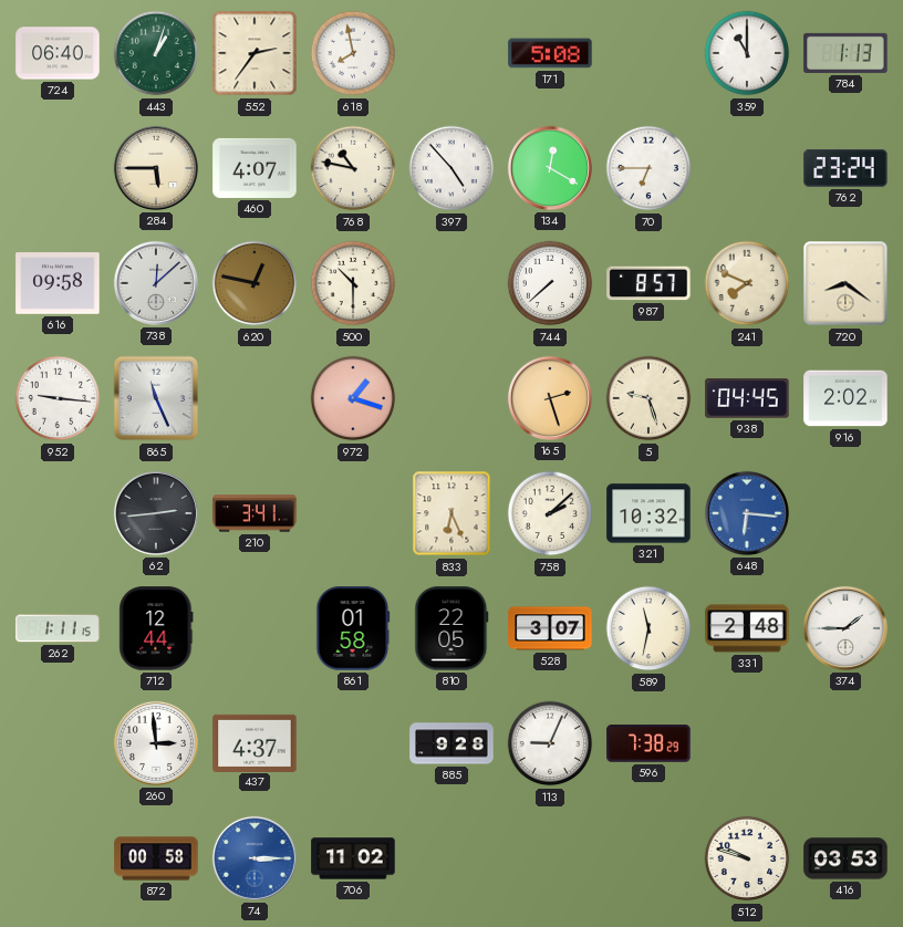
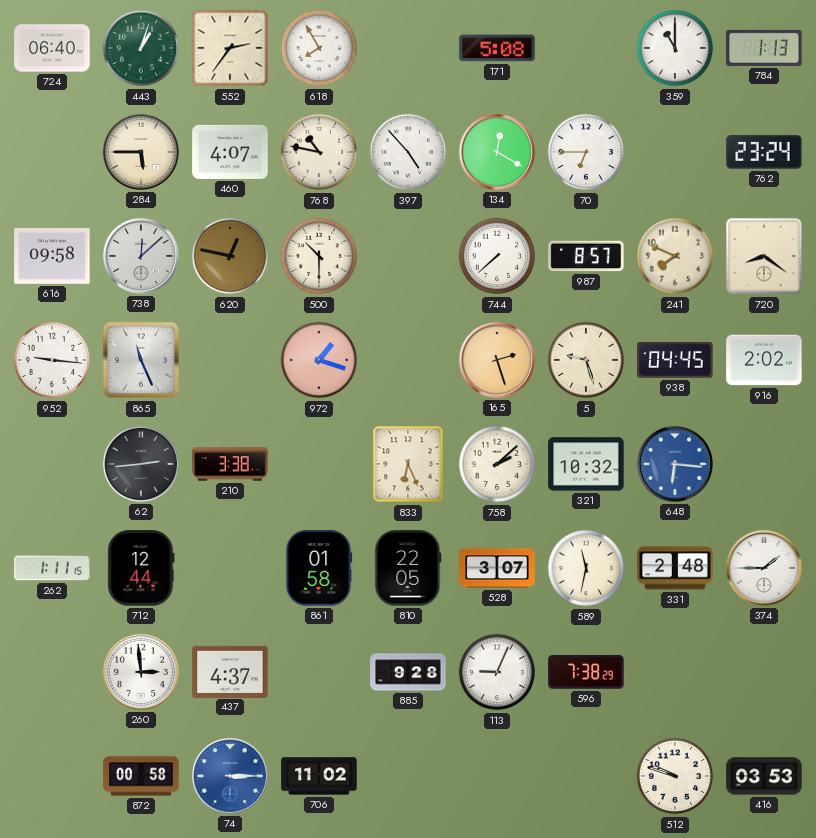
618: 7:58 -> 7:55
210: 3:41 -> 3:38
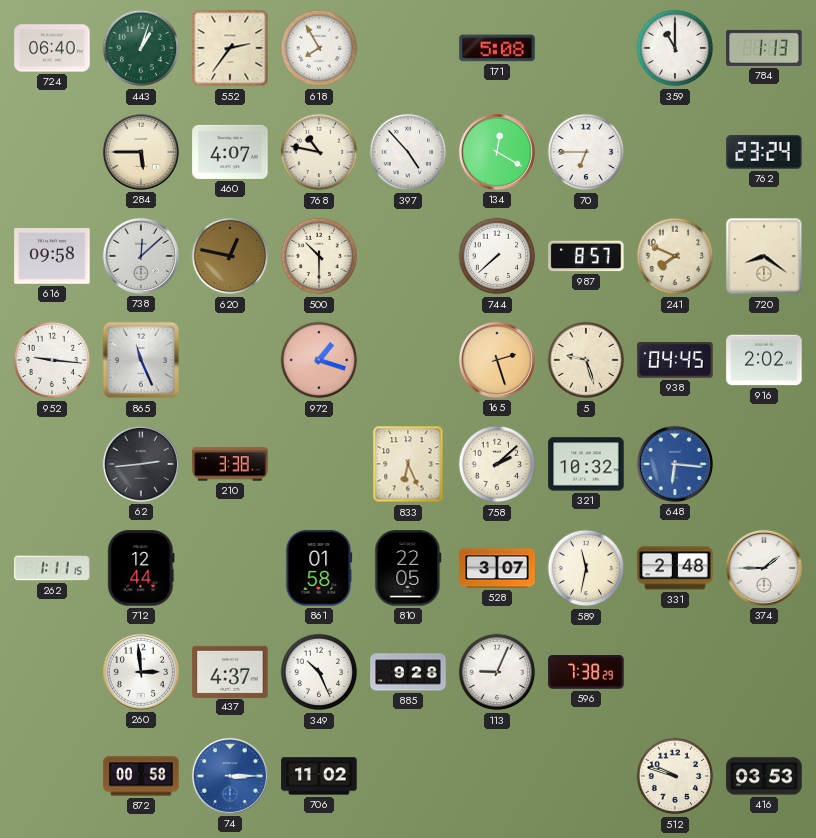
349: none -> 10:26
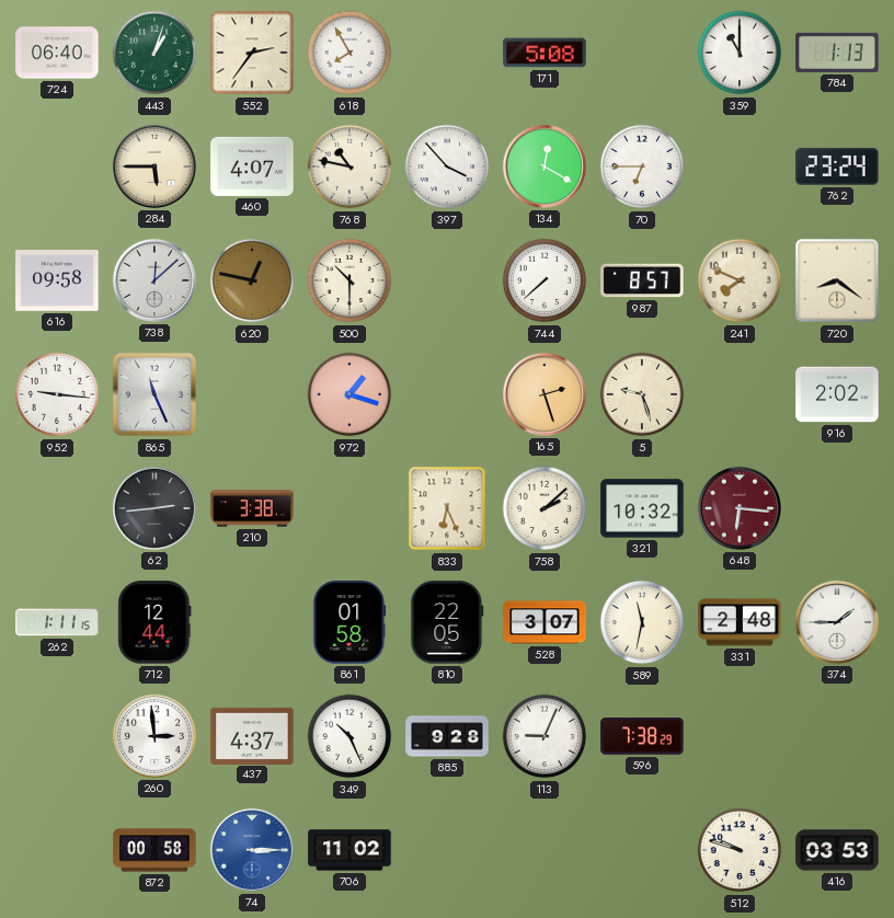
397: 4:53 -> 3:53
938: 04:45 -> none
648 dial: blue -> burgundy
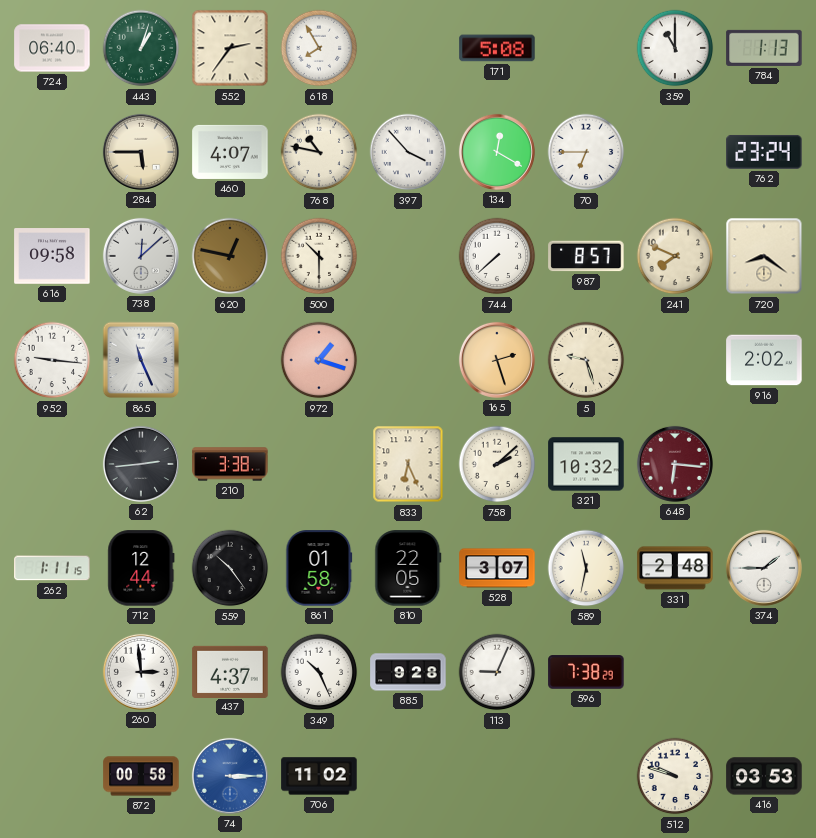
559: none -> 10:24
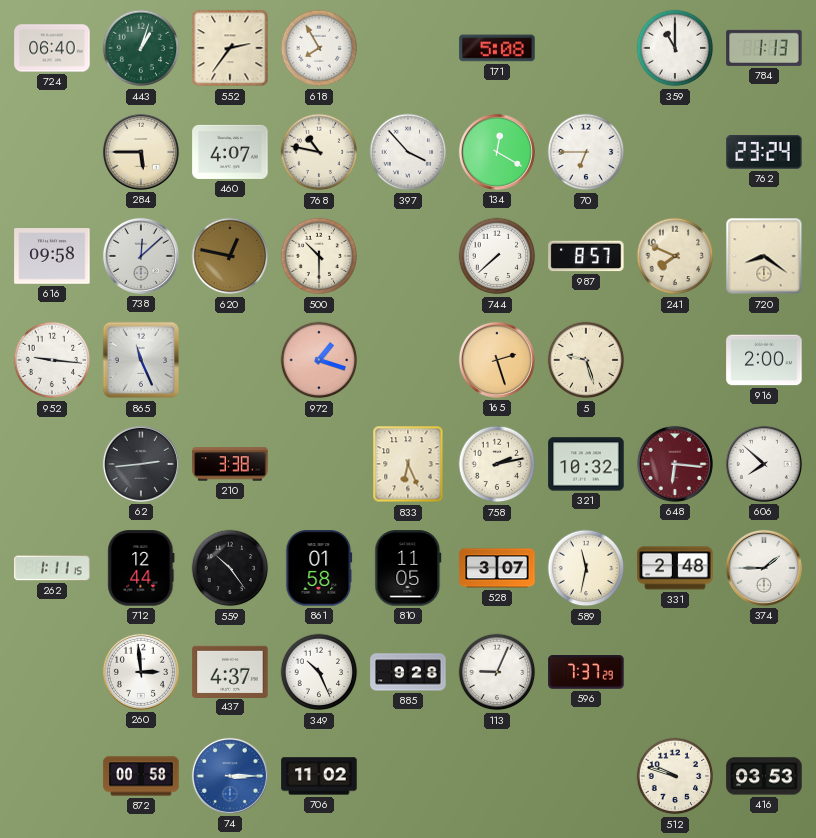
916: 2:02 -> 2:00
758: 2:08 -> 2:13
606: none -> 7:52
810: 22:05 -> 11:05
596: 7:38 -> 7:37
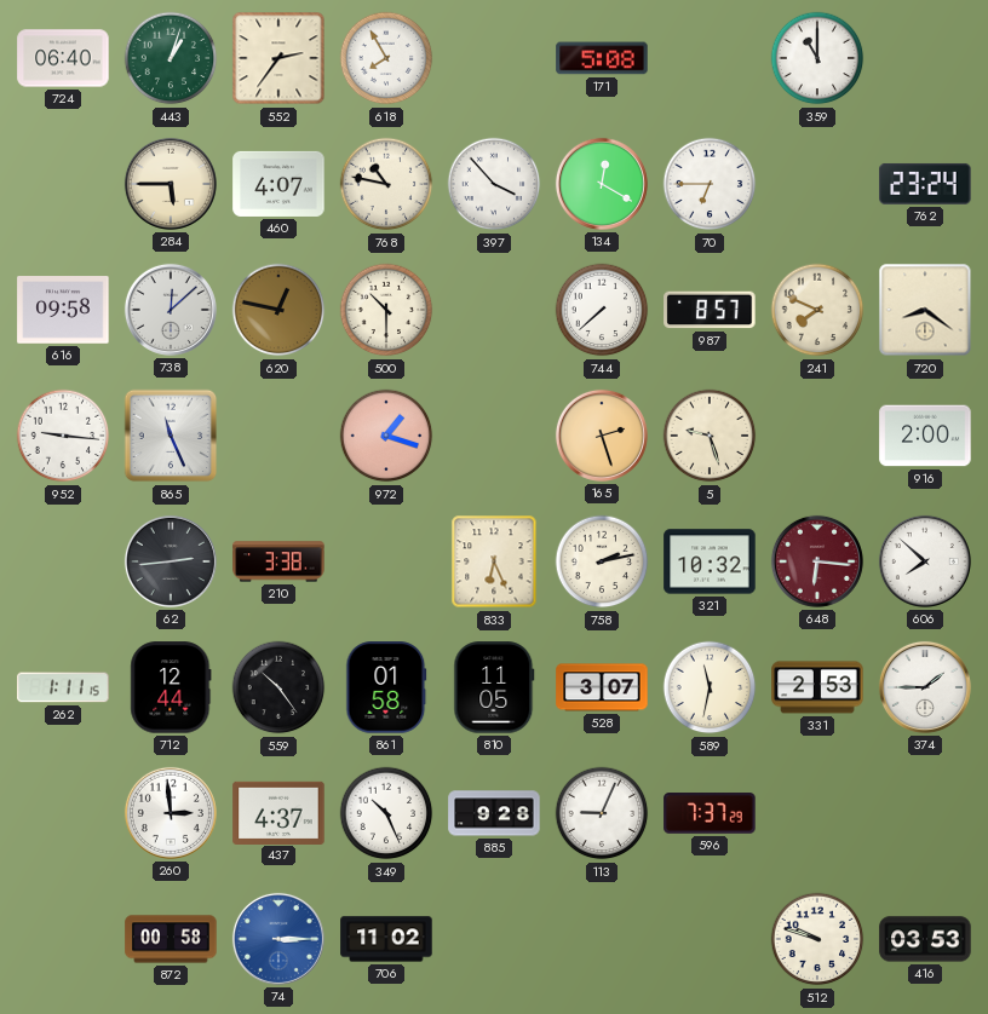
784: 1:13 -> none
331: 2:48 -> 2:53
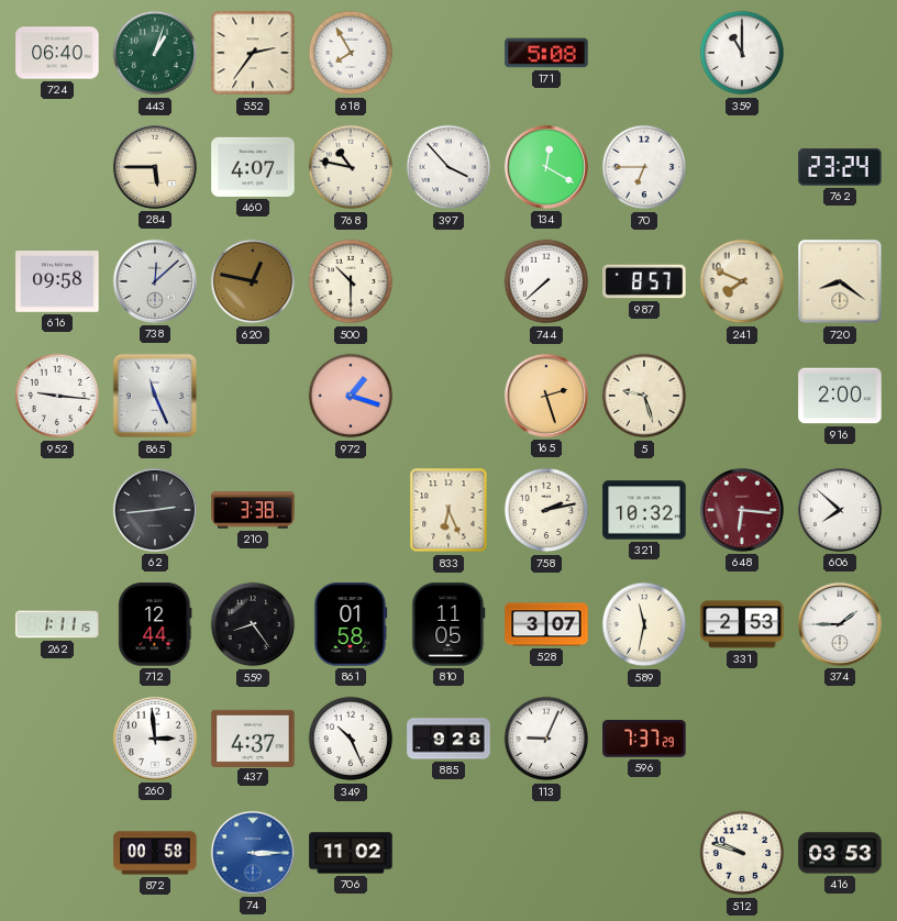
559: 10:24 -> 8:24
